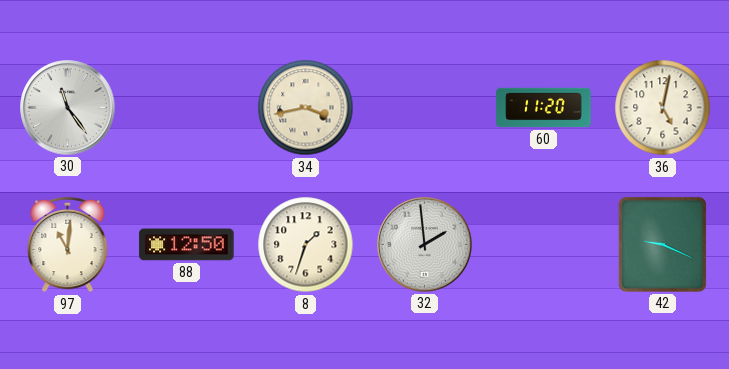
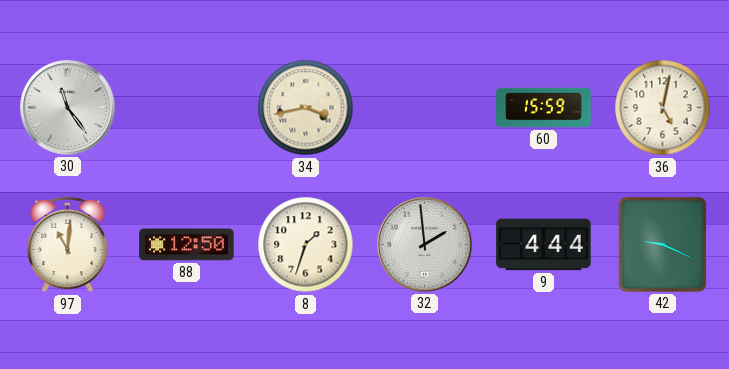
60: 11:20 -> 15:59
9: none -> 4:44
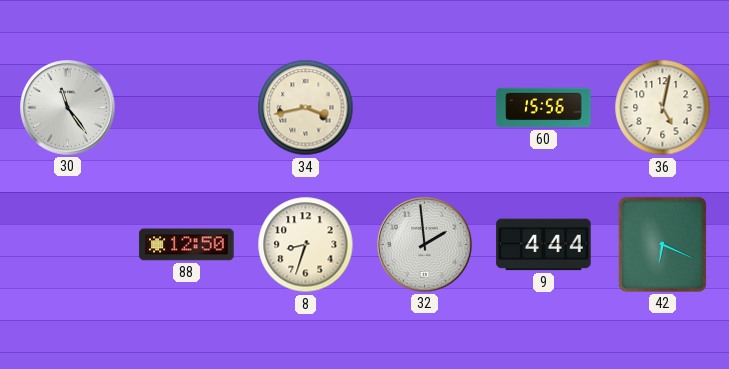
60: 15:59 -> 15:56
97: 11:01 -> none
8: 1:33 -> 8:33
42: 9:19 -> 6:19
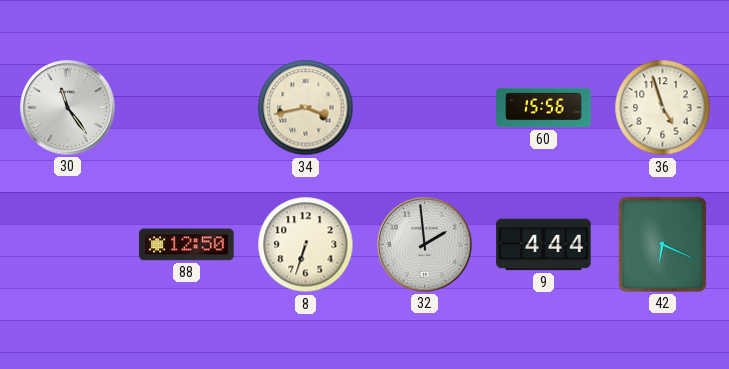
36: 5:02 -> 4:57
8: 8:33 -> 6:33
